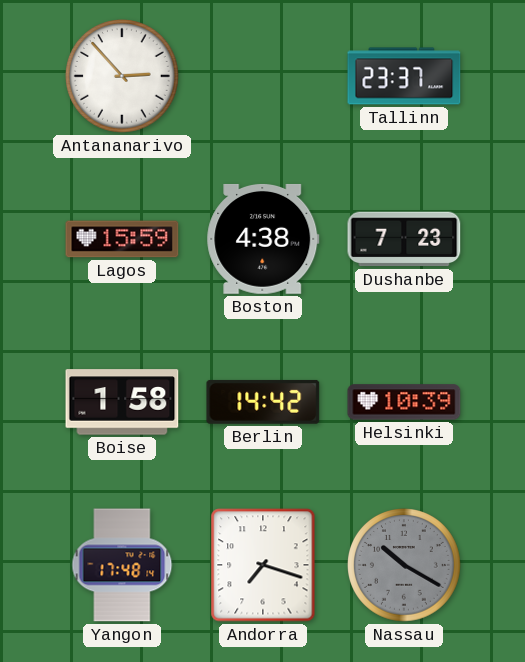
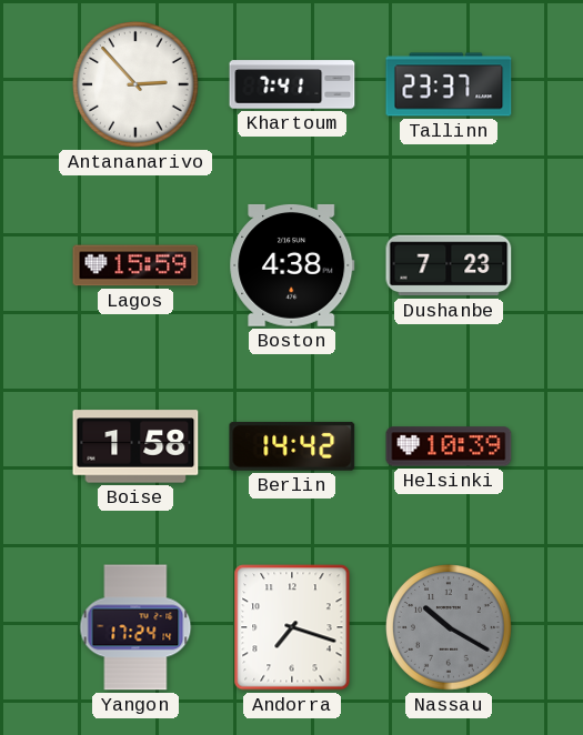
Khartoum: none -> 7:41
Yangon: 17:48 -> 17:24
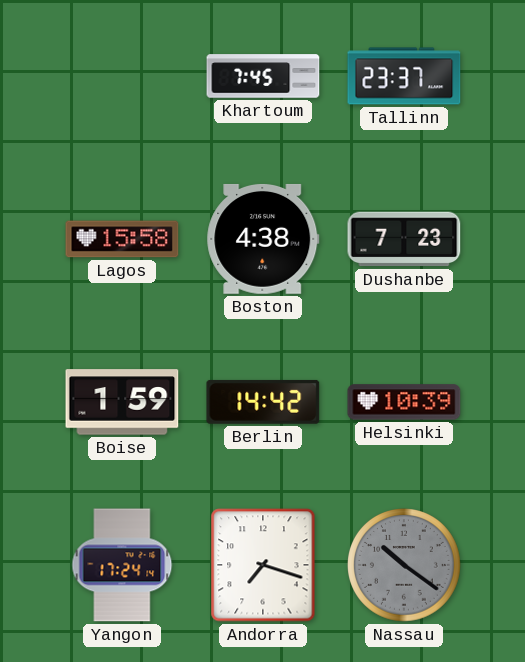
Antananarivo: 2:53 -> none
Khartoum: 7:41 -> 7:45
Lagos: 15:59 -> 15:58
Boise: 1:58 -> 1:59
Nassau: 10:20 -> 10:21
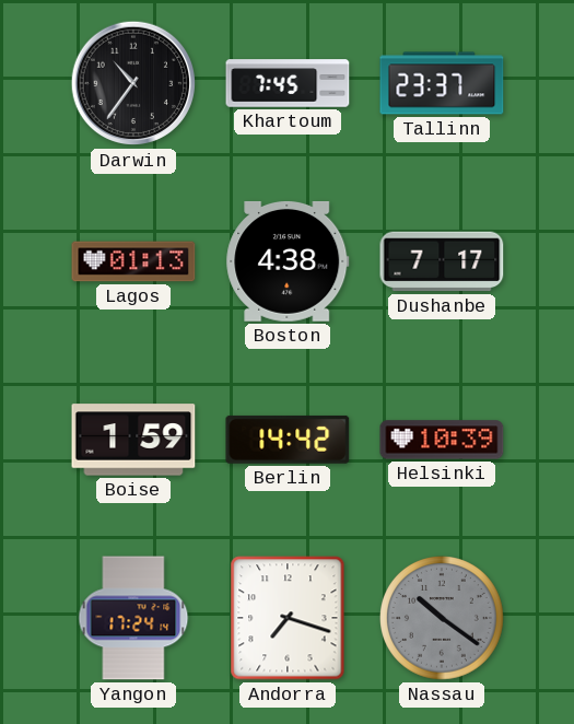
Darwin: none -> 10:36
Lagos: 15:58 -> 01:13
Dushanbe: 7:23 -> 7:17
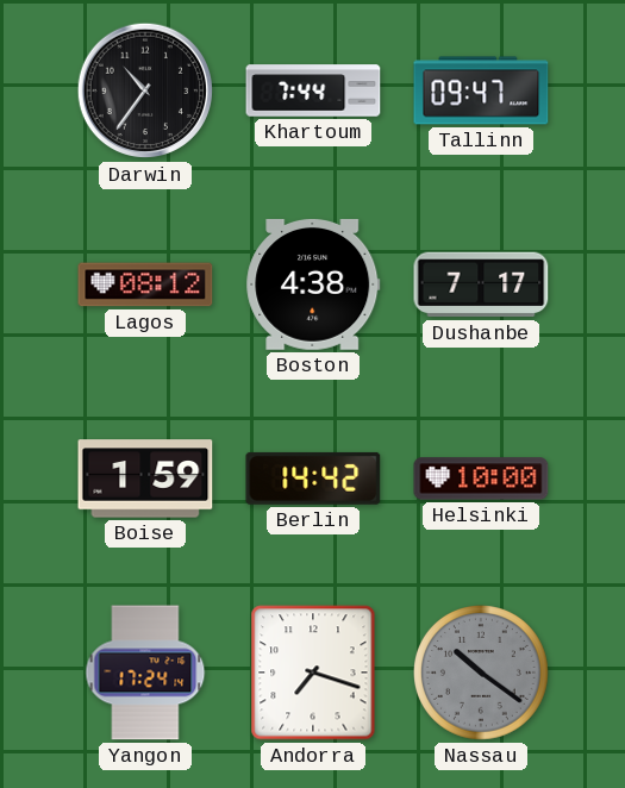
Khartoum: 7:45 -> 7:44
Tallinn: 23:37 -> 09:47
Lagos: 01:13 -> 08:12
Helsinki: 10:39 -> 10:00
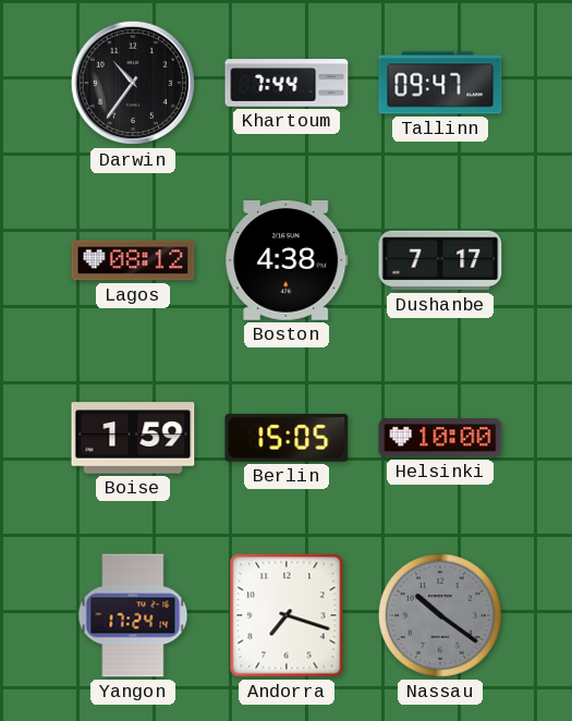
Berlin: 14:42 -> 15:05
